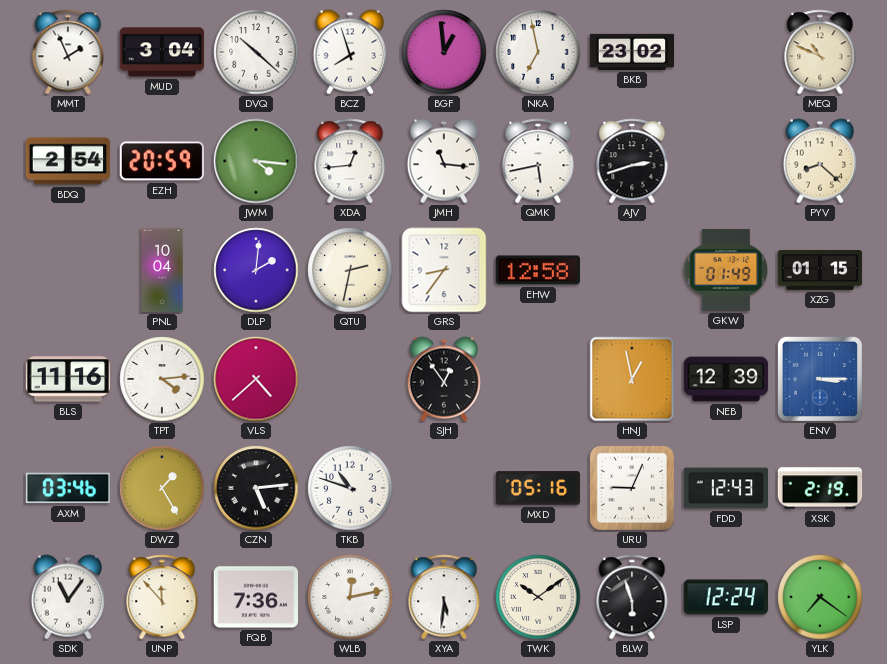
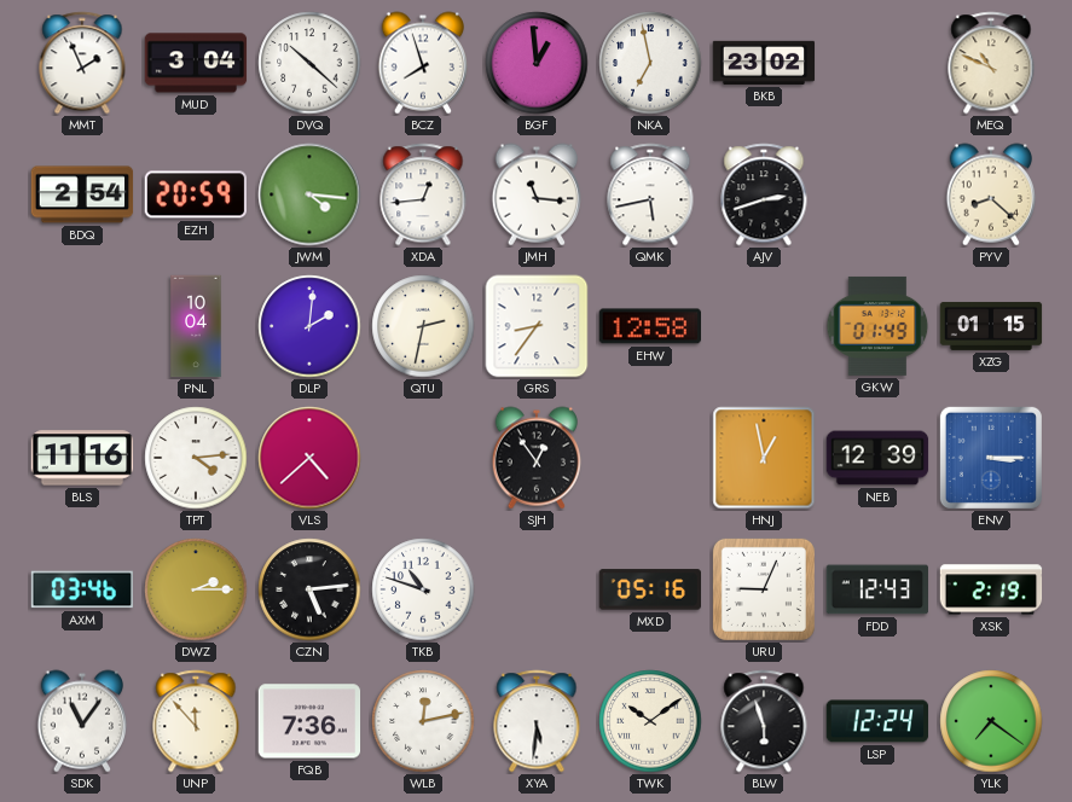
DWZ: 1:25 -> 2:15
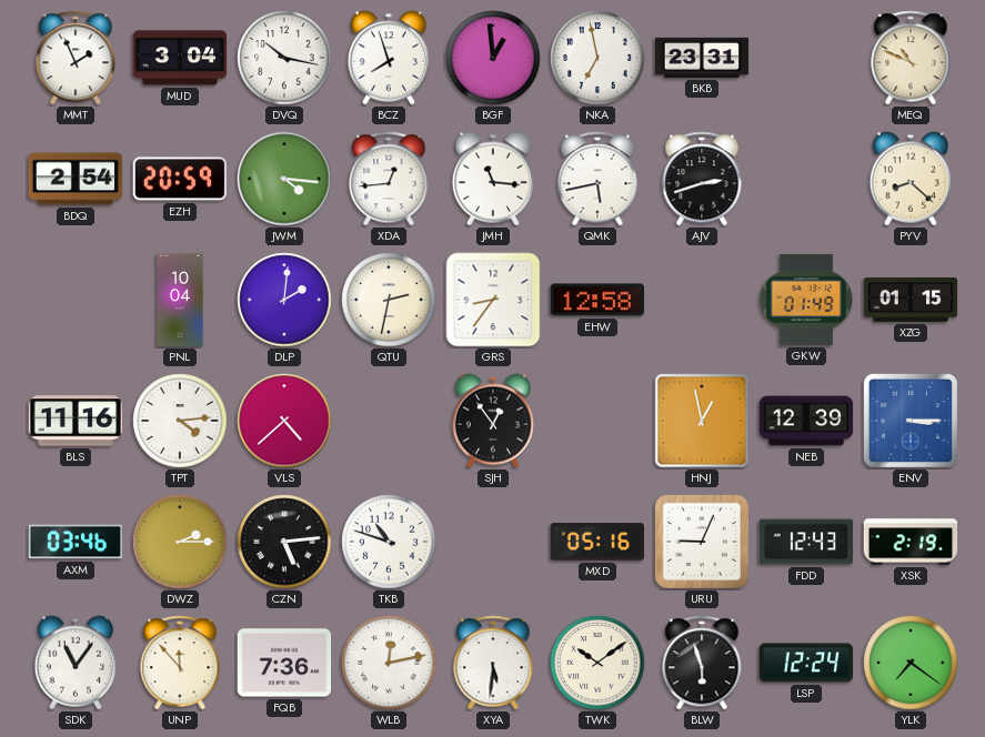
DVQ: 10:22 -> 10:17
BKB: 23:02 -> 23:31
